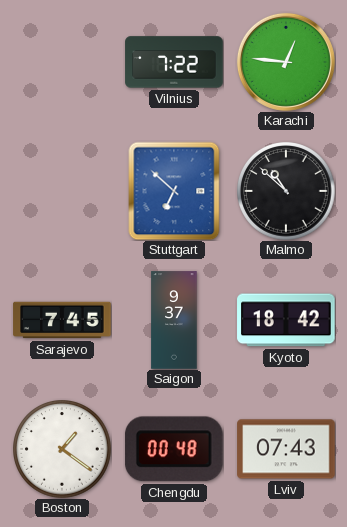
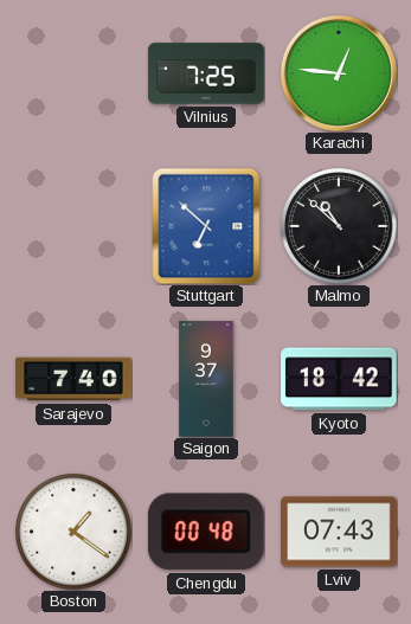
Vilnius: 7:22 -> 7:25
Sarajevo: 7:45 -> 7:40
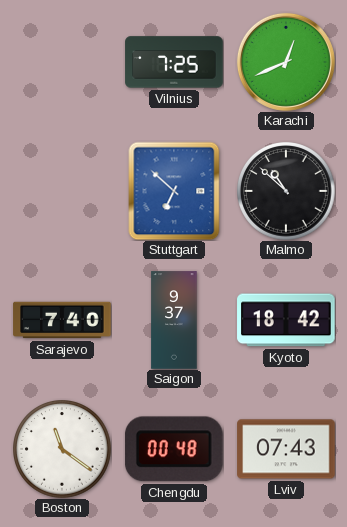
Karachi: 12:46 -> 12:41
Boston: 1:21 -> 11:21
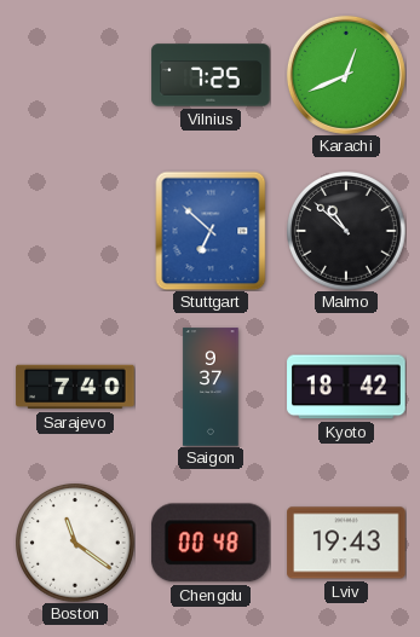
Lviv: 07:43 -> 19:43
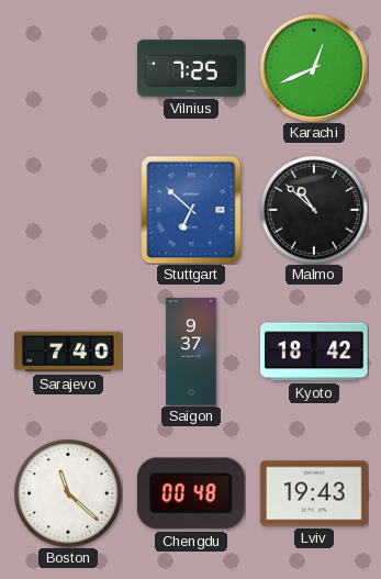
Boston: 11:21 -> 11:22
